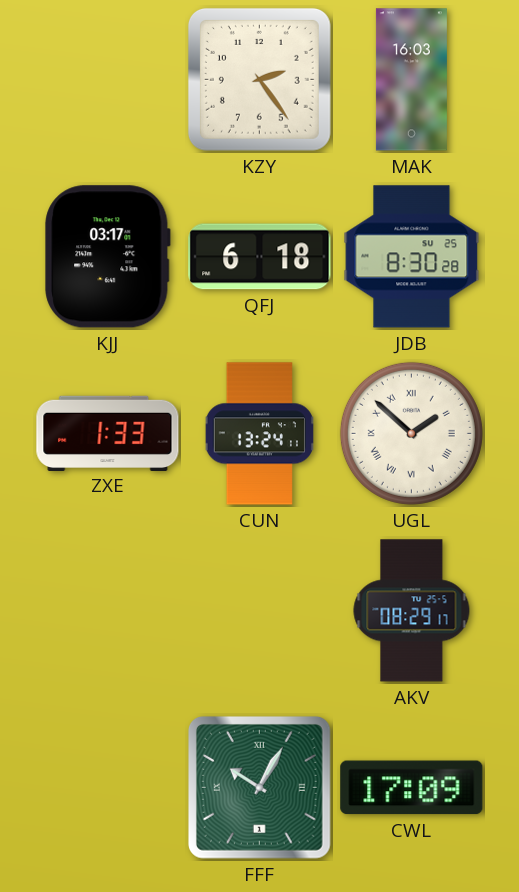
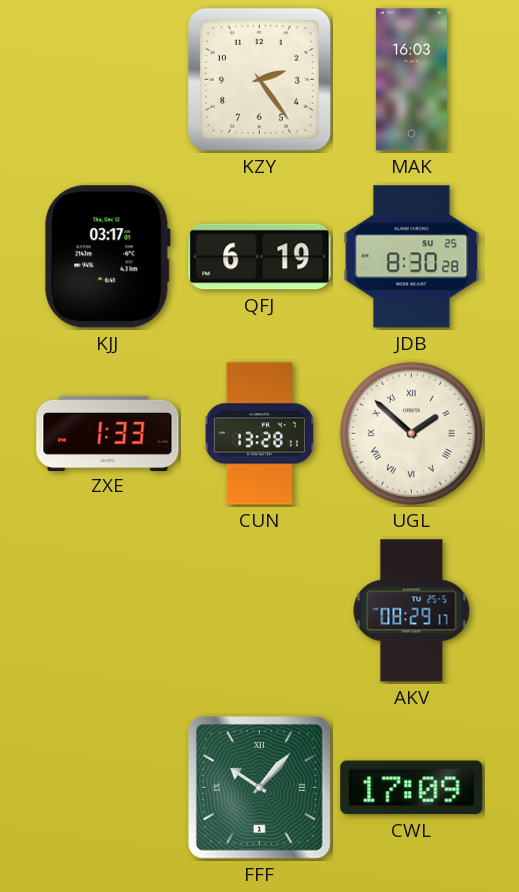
QFJ: 6:18 -> 6:19
CUN: 13:24 -> 13:28
FFF: 10:05 -> 10:07
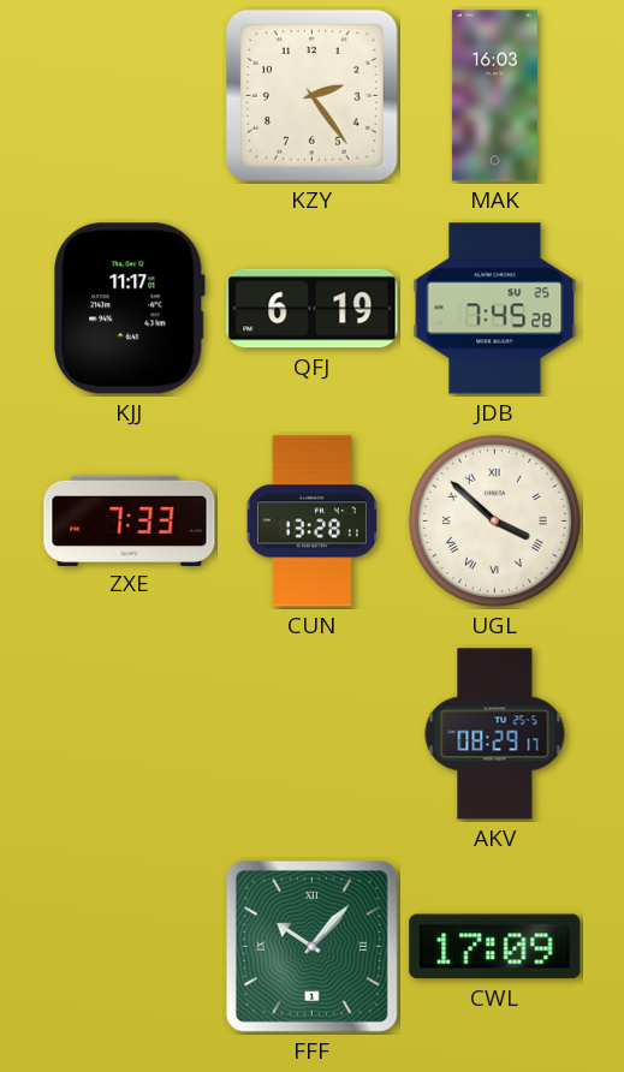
KJJ: 03:17 -> 11:17
JDB: 8:30 -> 7:45
ZXE: 1:33 -> 7:33
UGL: 1:52 -> 3:52
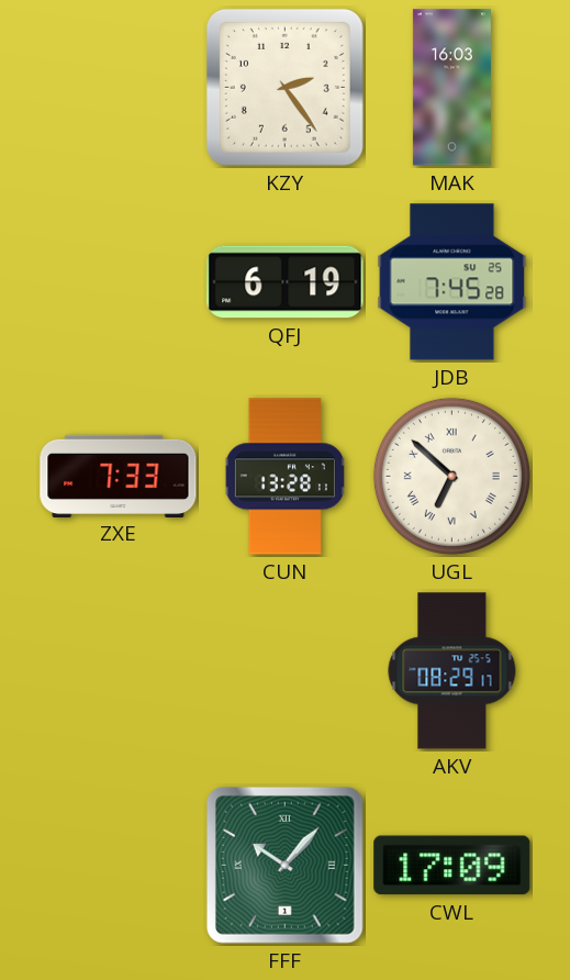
KJJ: 11:17 -> none
UGL: 3:52 -> 6:52
